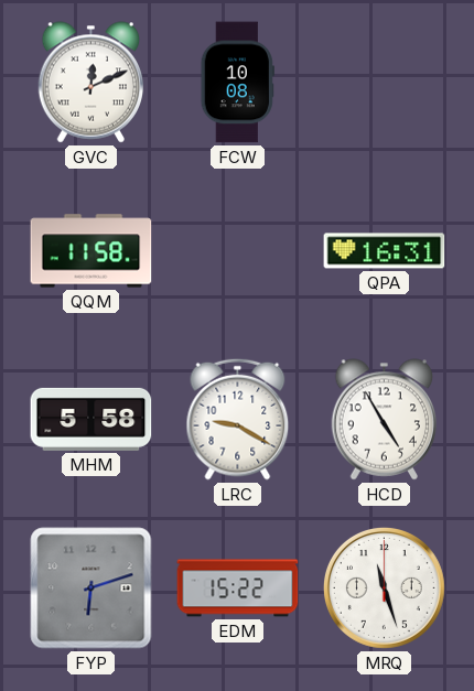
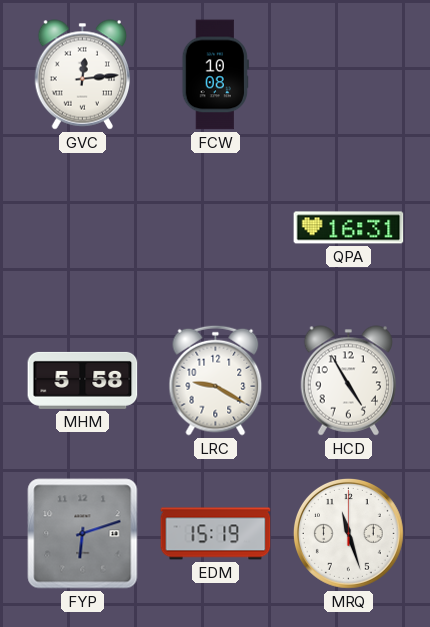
GVC: 12:11 -> 12:14
QQM: 11:58 -> none
EDM: 15:22 -> 15:19
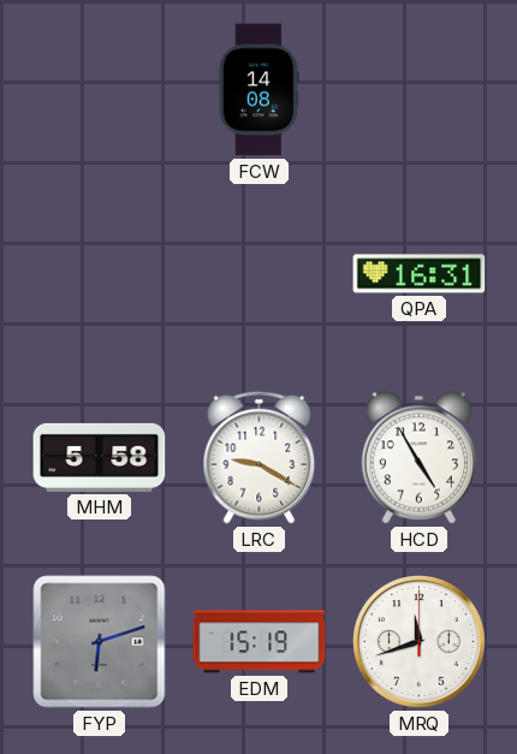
GVC: 12:14 -> none
FCW: 10:08 -> 14:08
MRQ: 11:27 -> 11:42
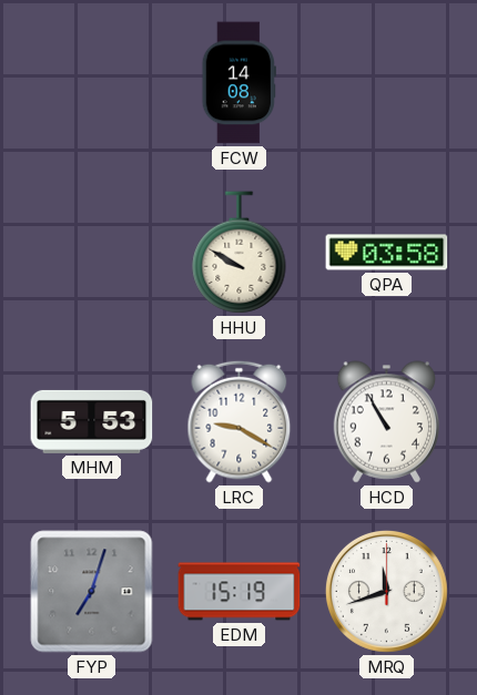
HHU: none -> 9:50
QPA: 16:31 -> 03:58
MHM: 5:58 -> 5:53
HCD: 4:55 -> 10:55
FYP: 6:12 -> 7:03
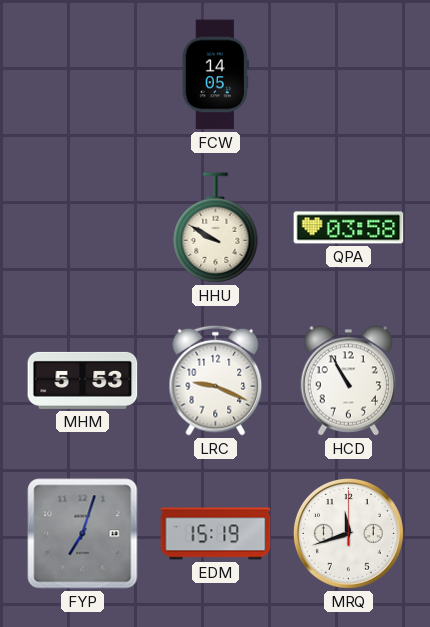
FCW: 14:08 -> 14:05
LRC: 9:20 -> 9:19
